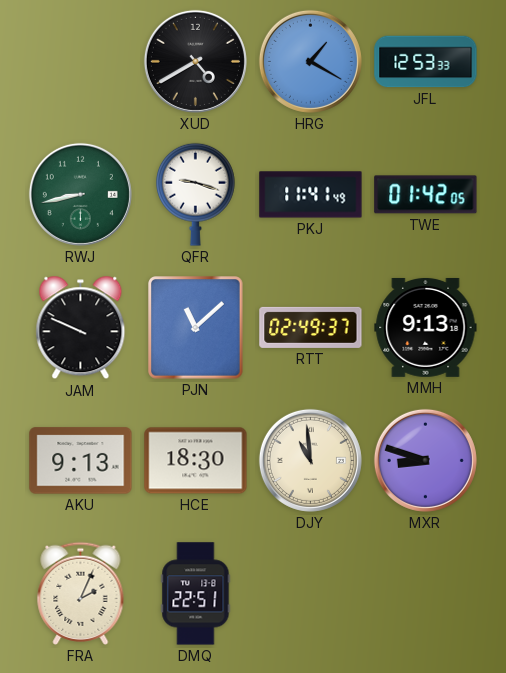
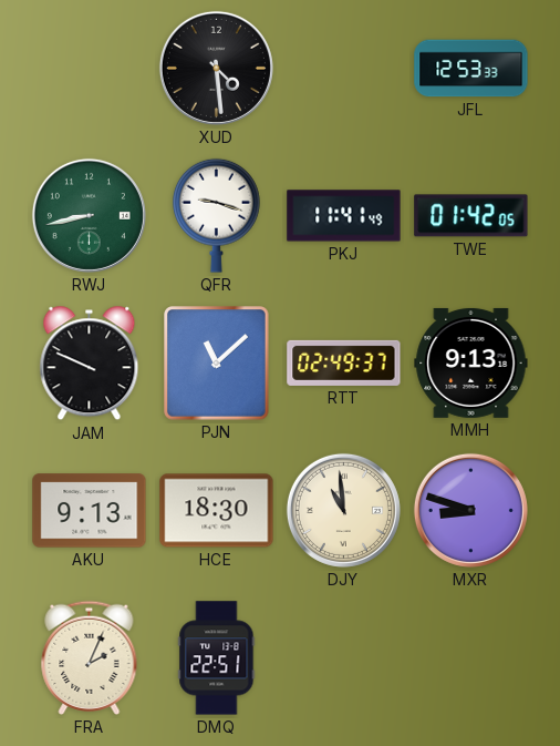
XUD: 4:40 -> 4:29
HRG: 1:20 -> none
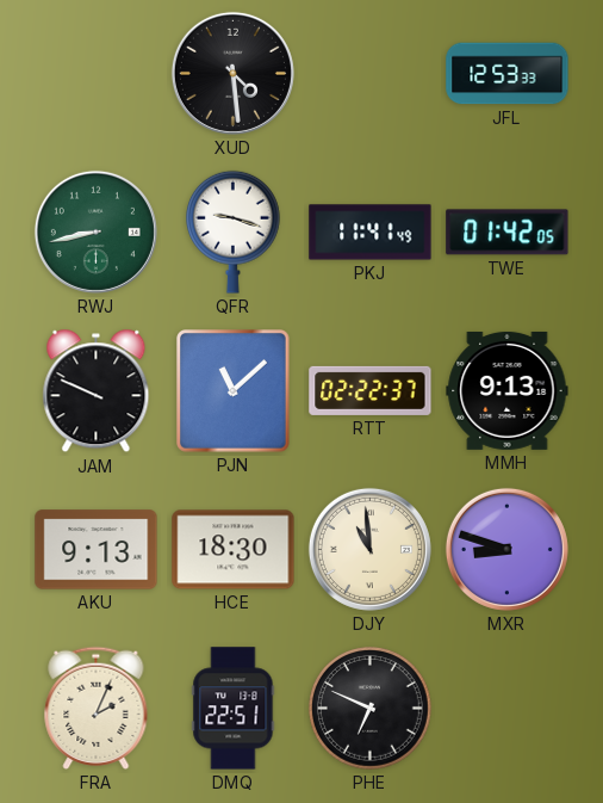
RTT: 02:49 -> 02:22
PHE: none -> 6:49
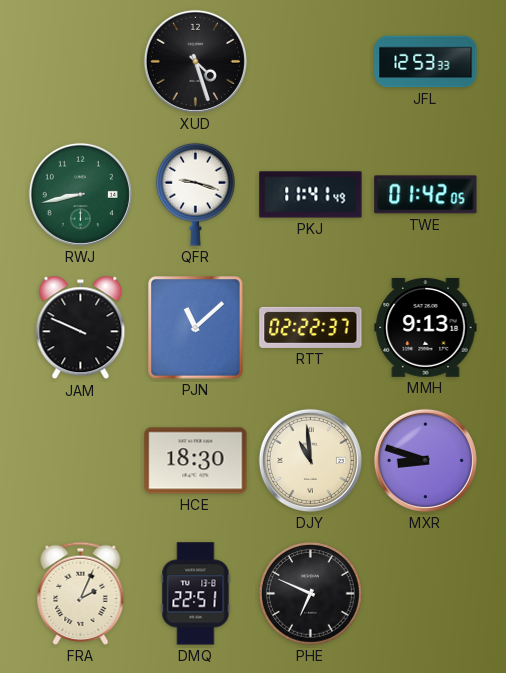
XUD: 4:29 -> 4:27
AKU: 9:13 -> none
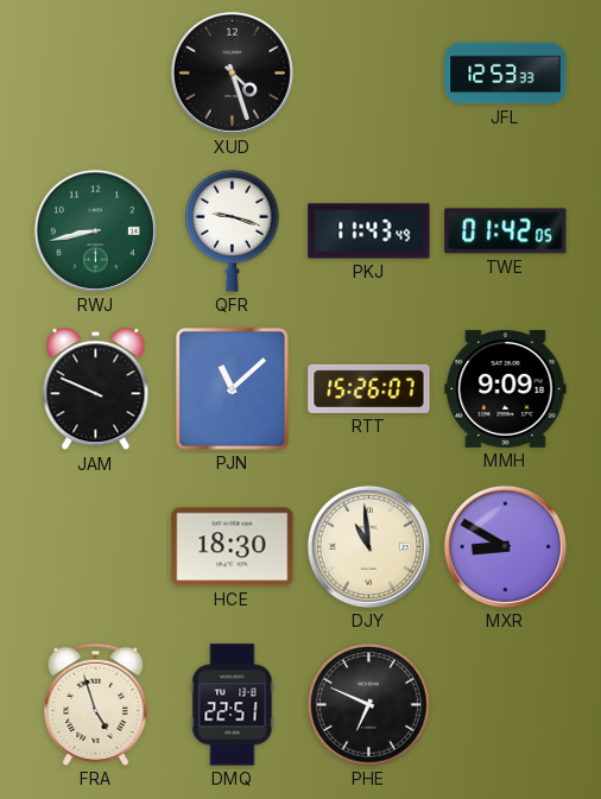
PKJ: 11:41 -> 11:43
RTT: 02:22 -> 15:26
MMH: 9:13 -> 9:09
MXR: 8:48 -> 8:50
FRA: 2:04 -> 4:57
